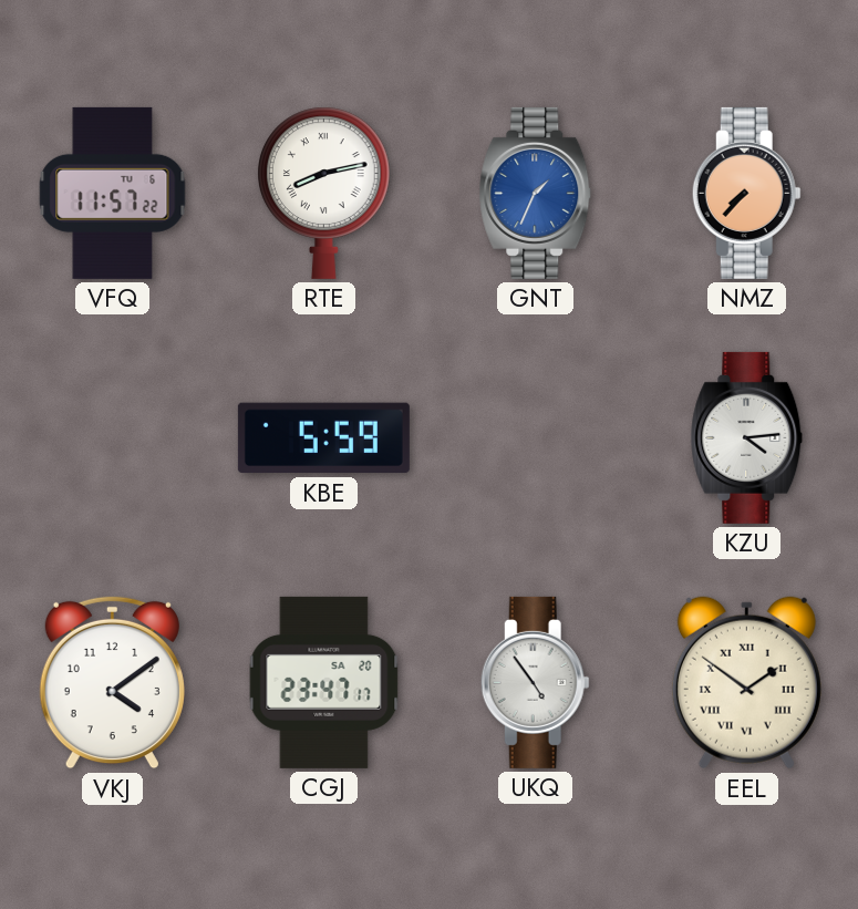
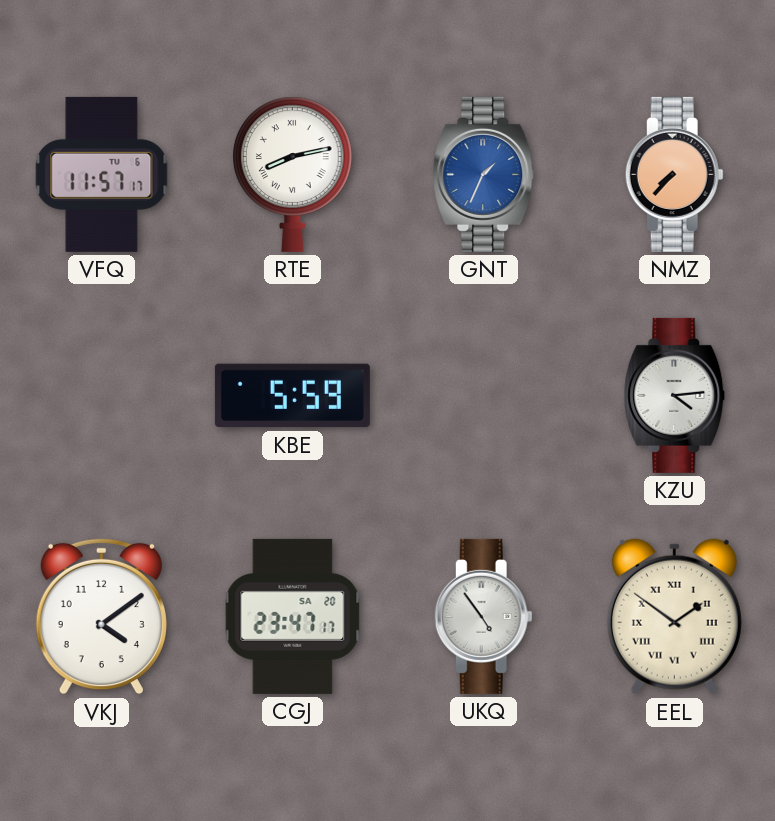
VFQ: 11:57:22 -> 11:57:17
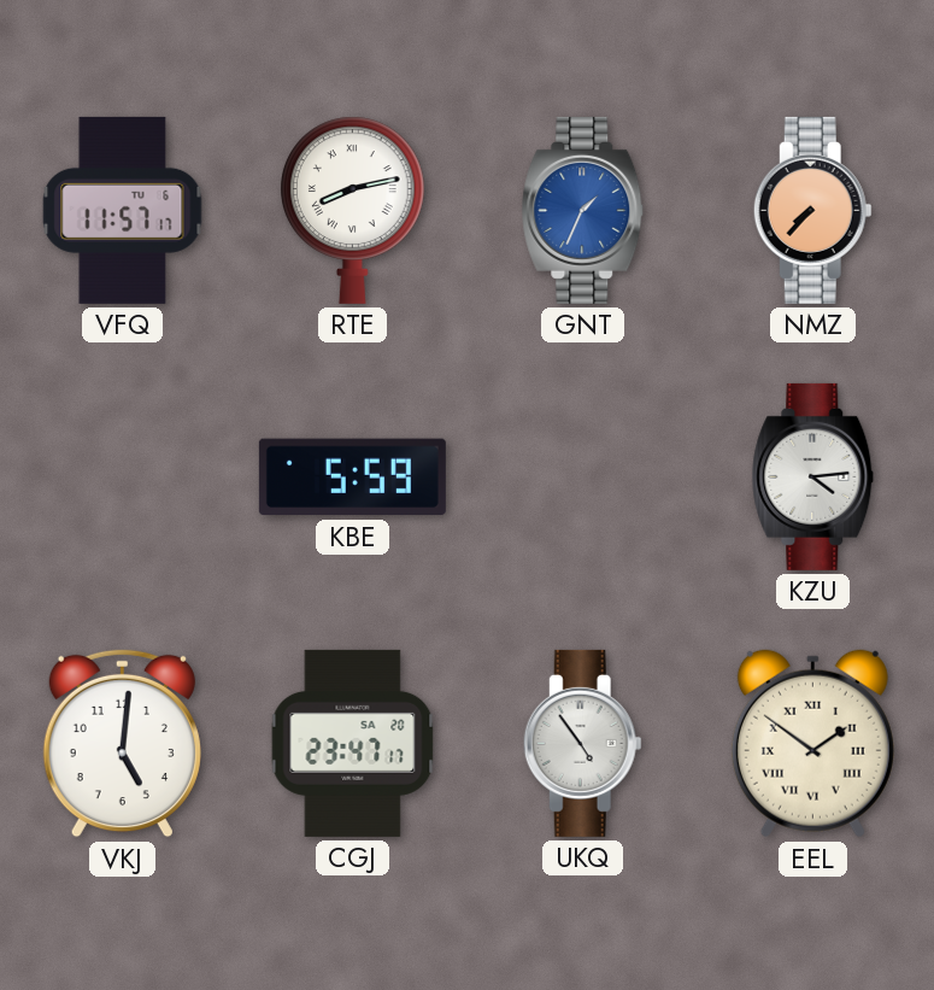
VKJ: 4:09 -> 5:01
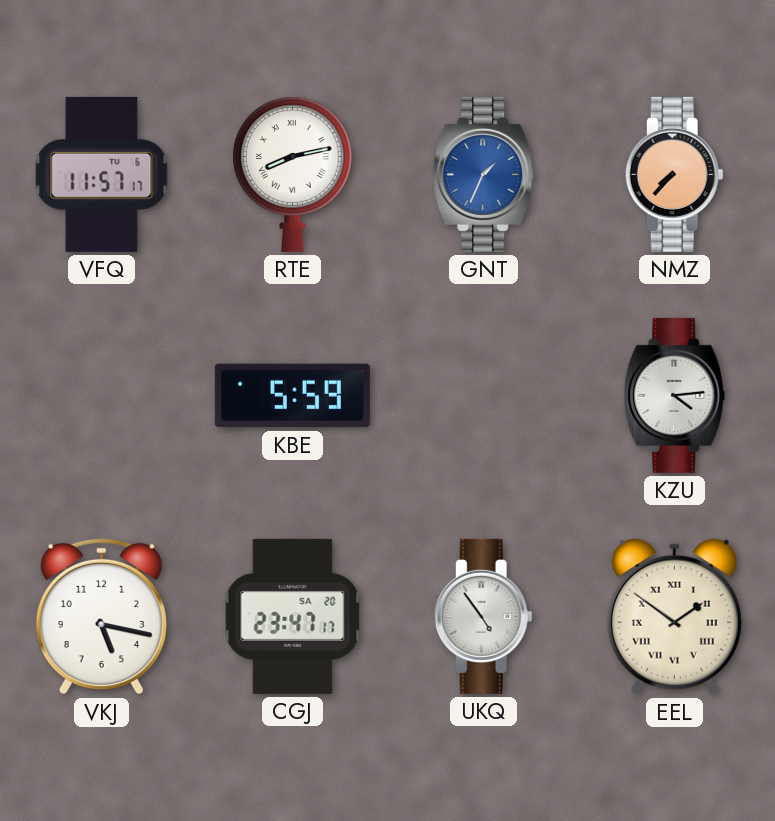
VKJ: 5:01 -> 5:17
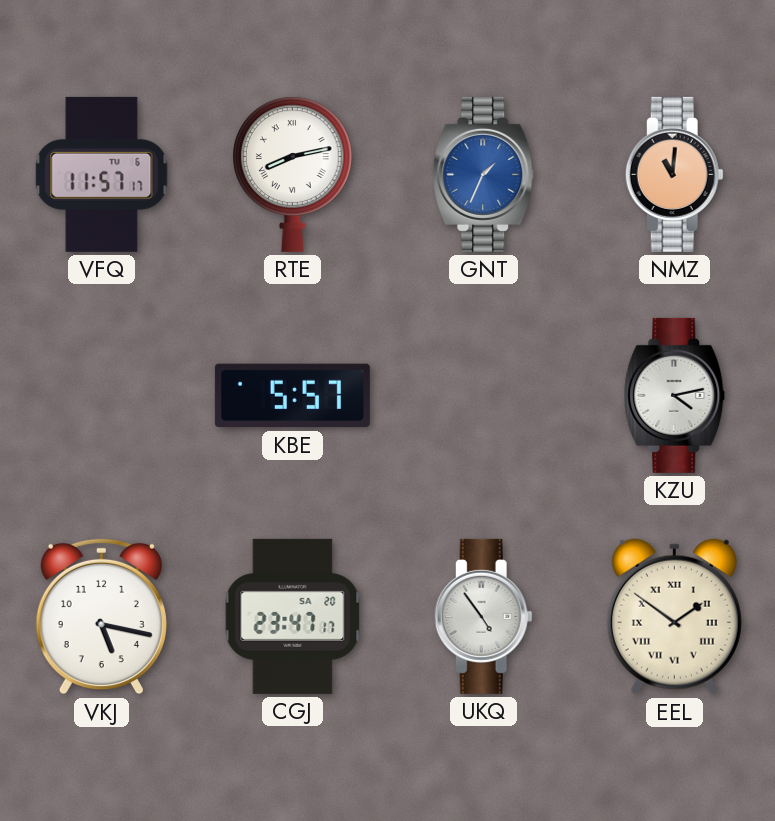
NMZ: 7:37 -> 11:01
KBE: 5:59 -> 5:57
KZU: 4:14 -> 4:13
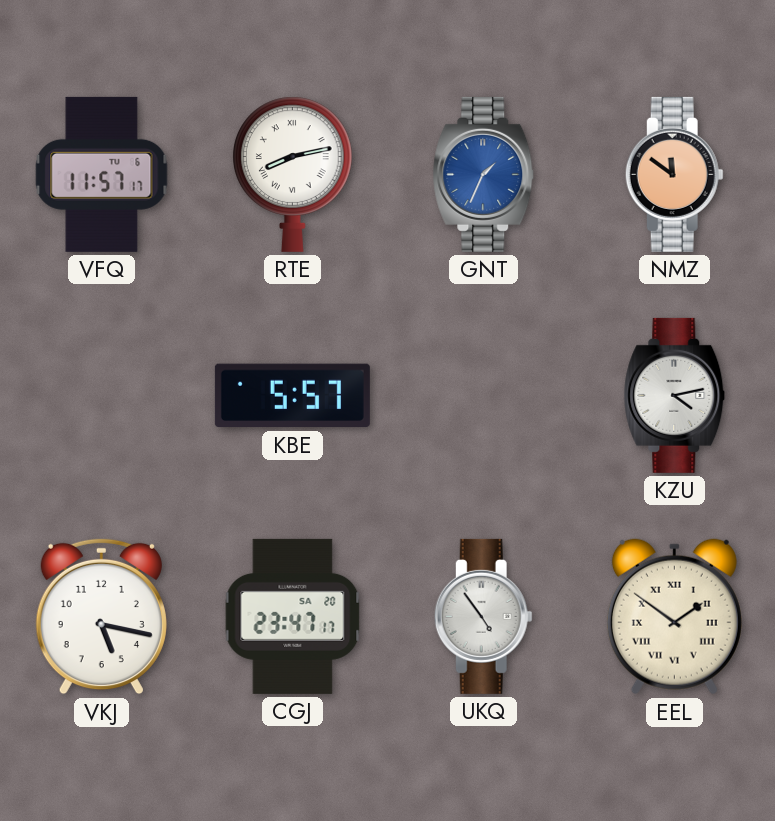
NMZ: 11:01 -> 11:51
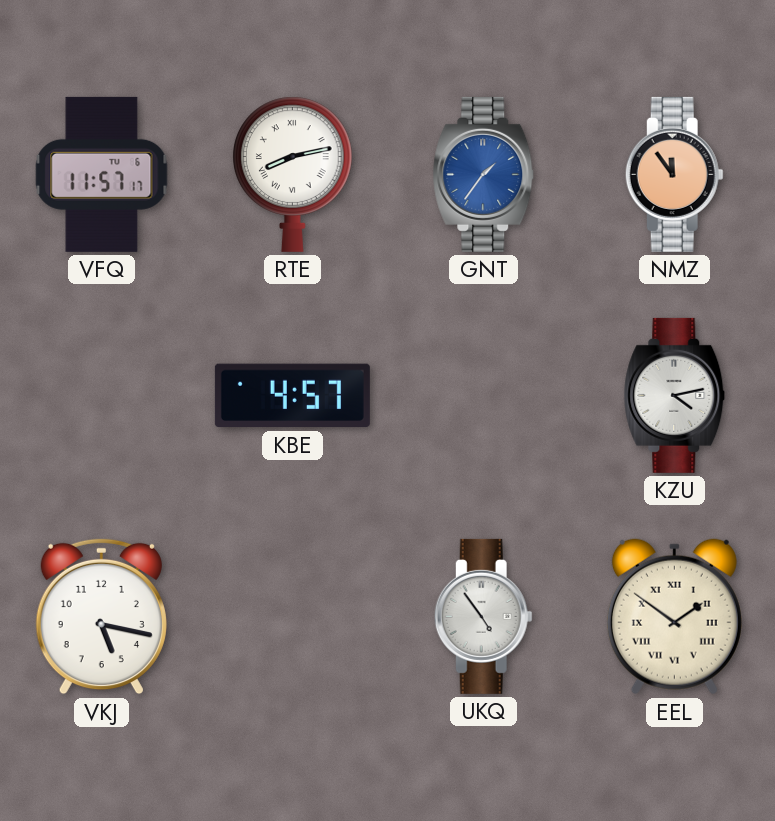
GNT: 1:34 -> 1:36
NMZ: 11:51 -> 11:54
KBE: 5:57 -> 4:57
CGJ: 23:47 -> none
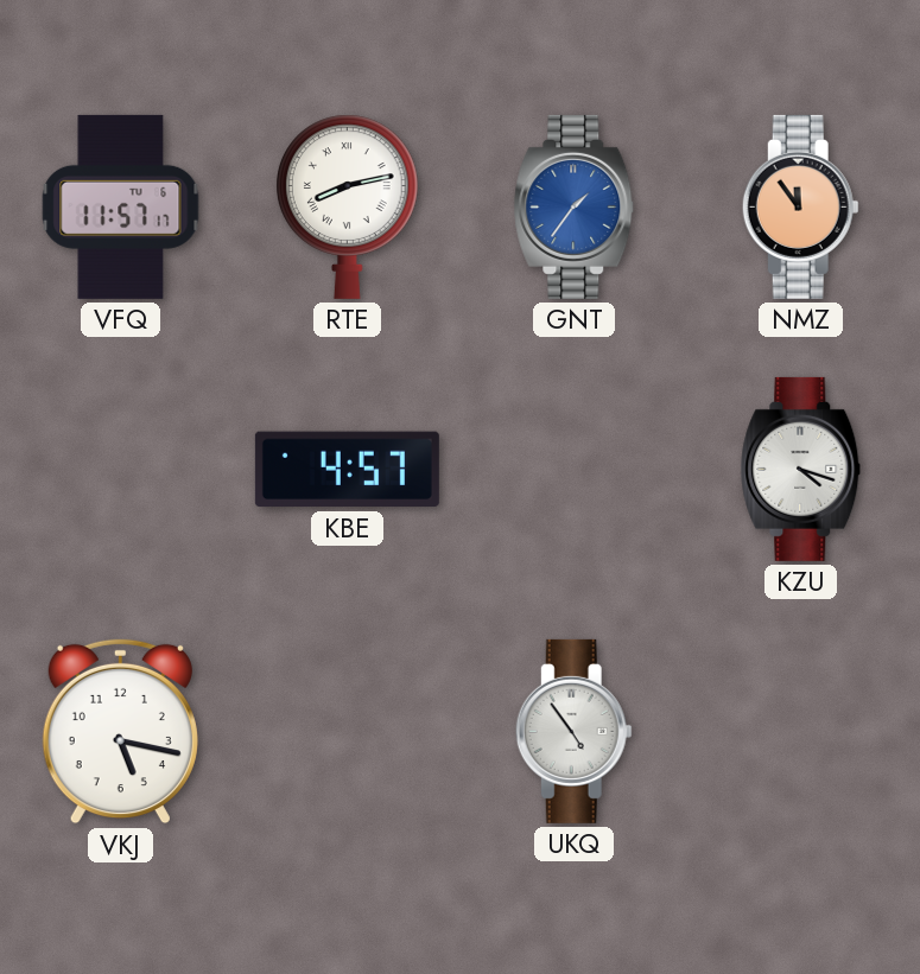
KZU: 4:13 -> 4:18
EEL: 1:51 -> none
